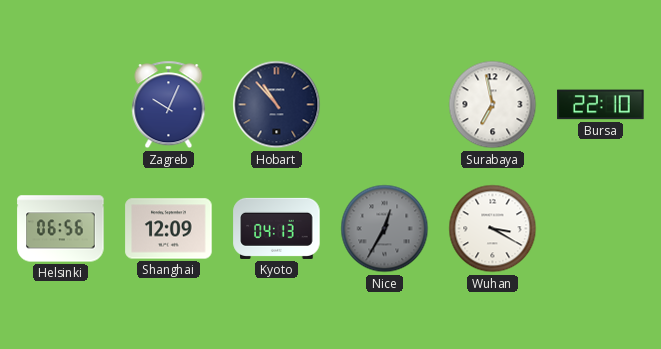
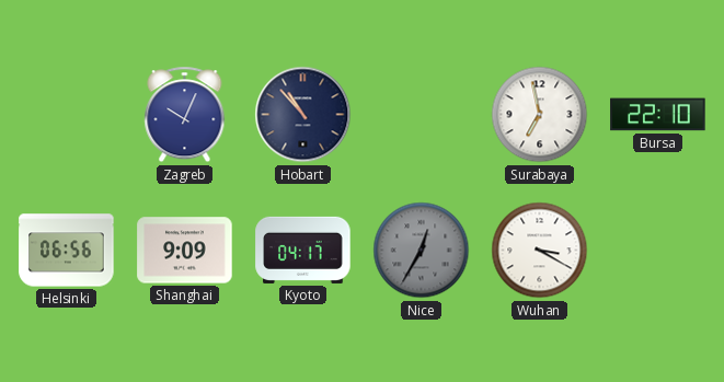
Shanghai: 12:09 -> 9:09
Kyoto: 04:13 -> 04:17
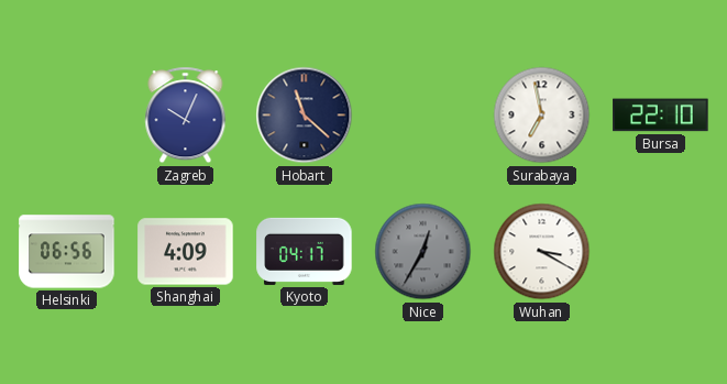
Hobart: 10:53 -> 11:22
Shanghai: 9:09 -> 4:09
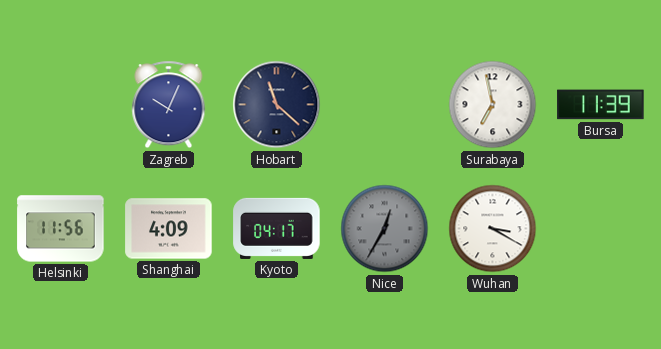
Bursa: 22:10 -> 11:39
Helsinki: 06:56 -> 11:56
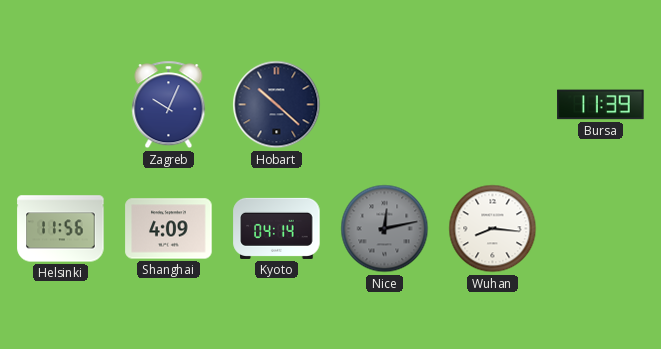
Hobart: 11:22 -> 10:22
Surabaya: 6:58 -> none
Kyoto: 04:17 -> 04:14
Nice: 12:35 -> 12:13
Wuhan: 3:20 -> 8:16
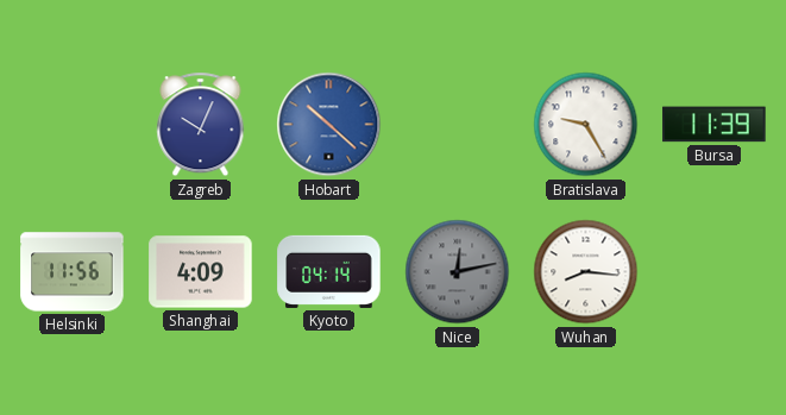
Hobart dial: navy -> blue
Bratislava: none -> 9:25
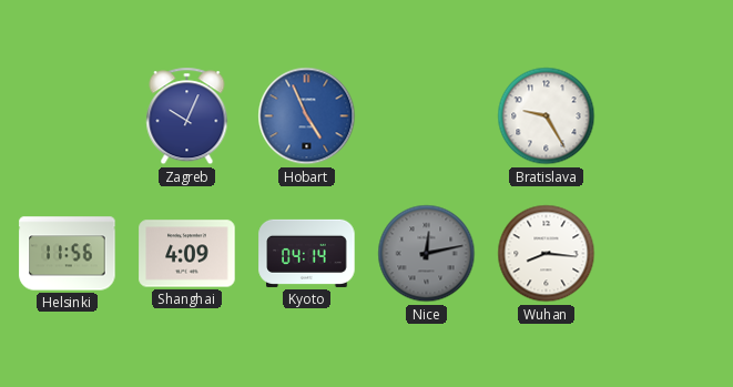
Hobart: 10:22 -> 4:56
Bursa: 11:39 -> none
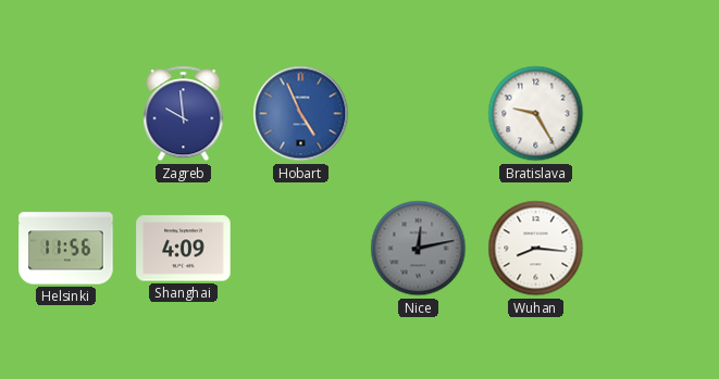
Zagreb: 10:04 -> 9:59
Kyoto: 04:14 -> none
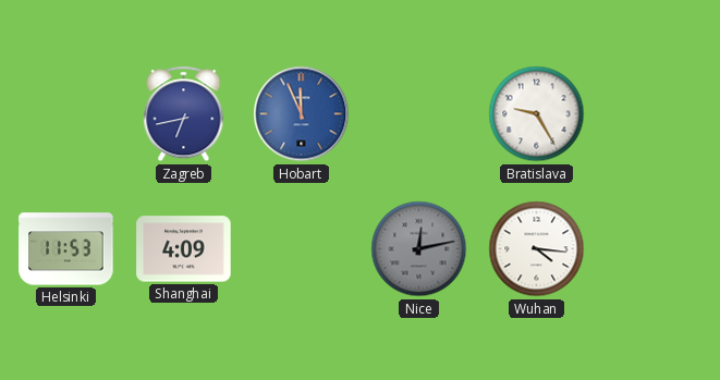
Zagreb: 9:59 -> 6:43
Hobart: 4:56 -> 11:56
Helsinki: 11:56 -> 11:53
Wuhan: 8:16 -> 4:16
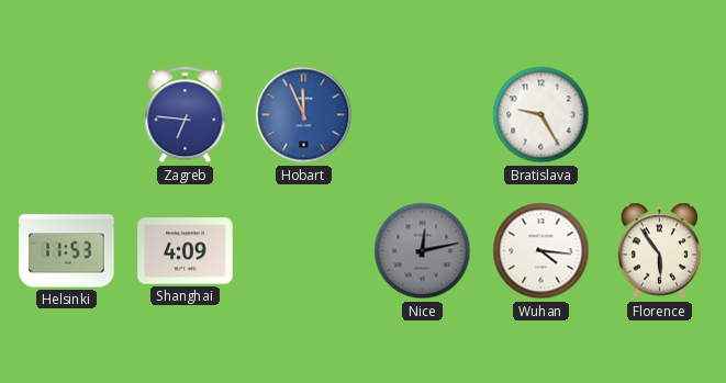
Zagreb: 6:43 -> 6:46
Florence: none -> 5:54
